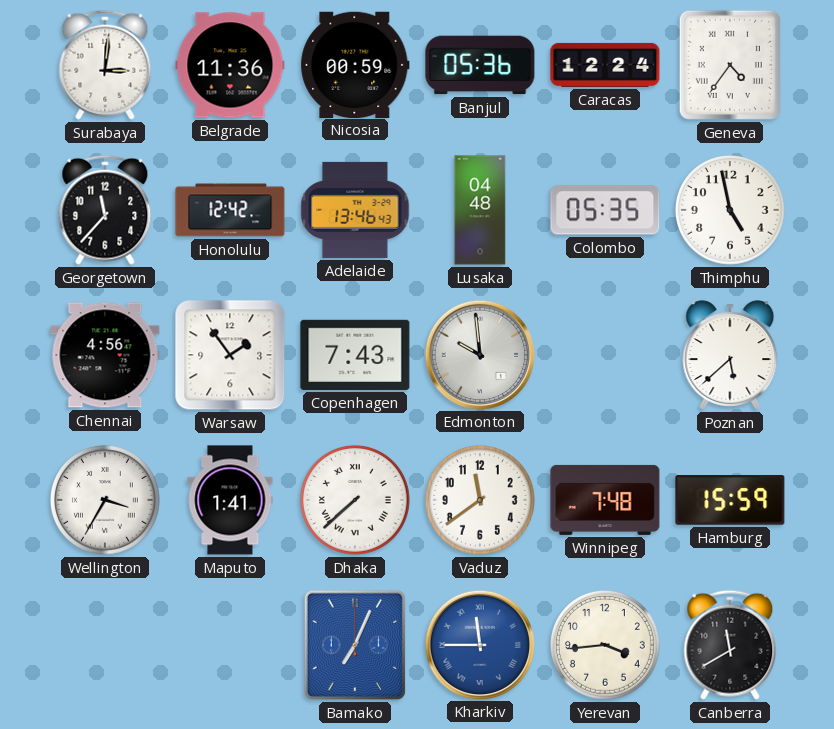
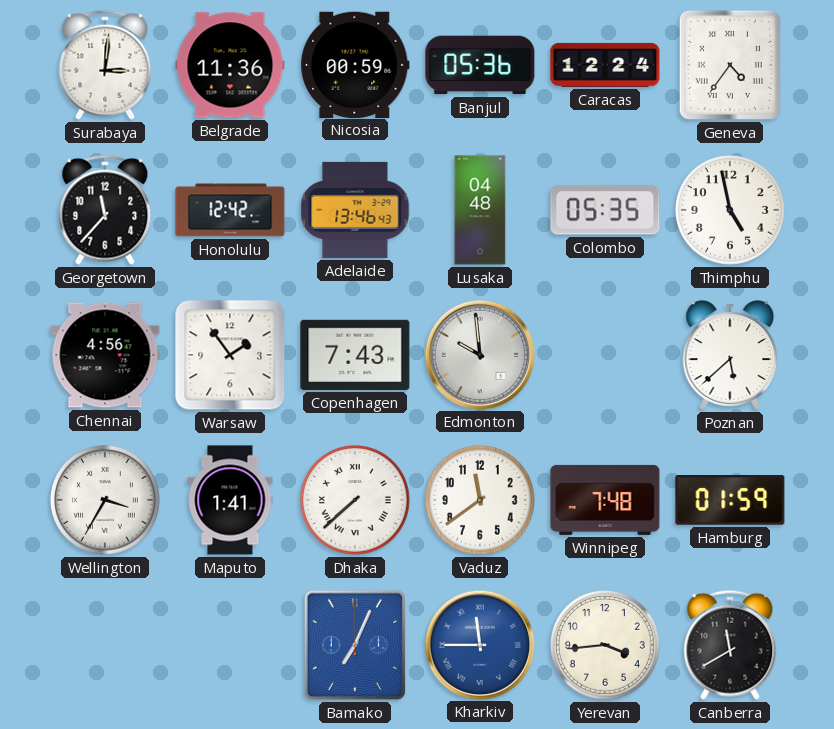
Hamburg: 15:59 -> 01:59
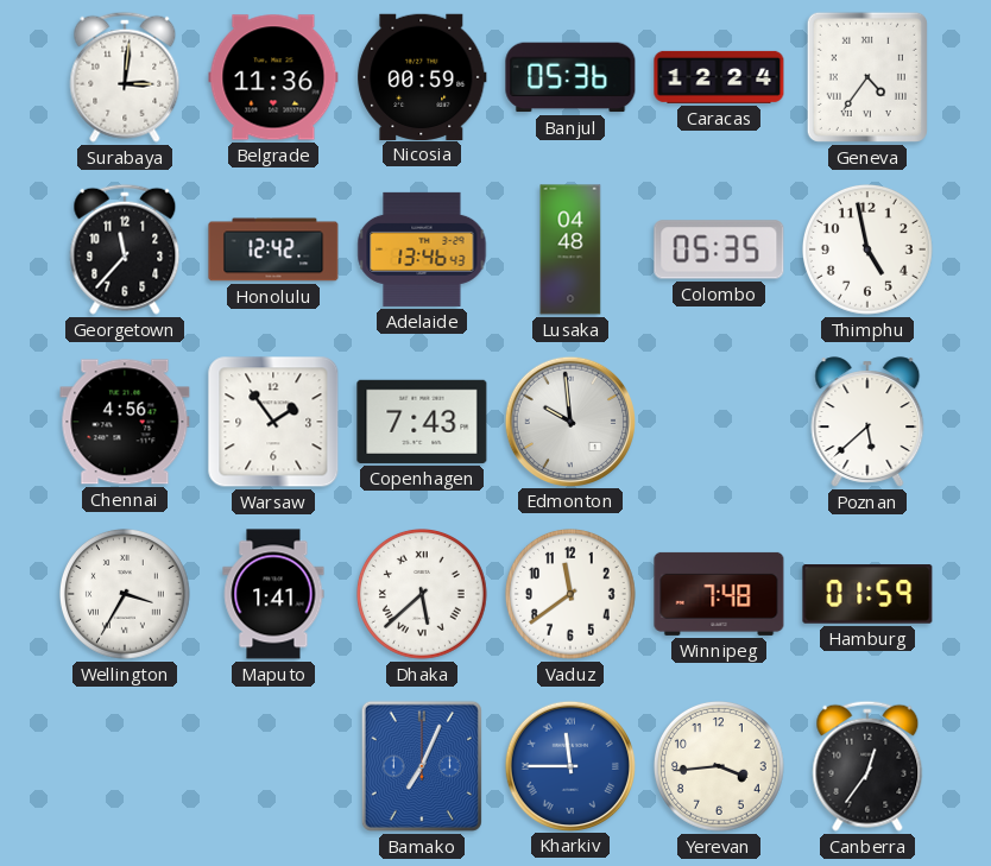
Dhaka: 7:38 -> 5:38
Canberra: 11:40 -> 12:36
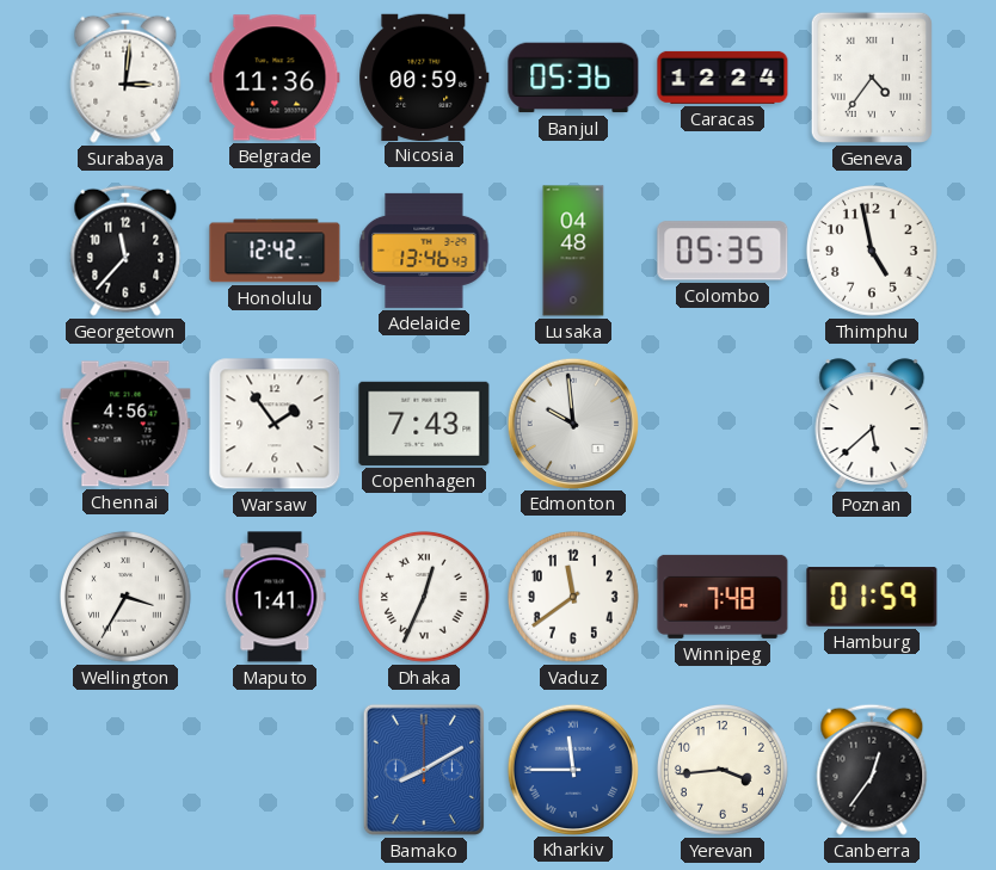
Dhaka: 5:38 -> 12:34
Bamako: 7:04 -> 8:10
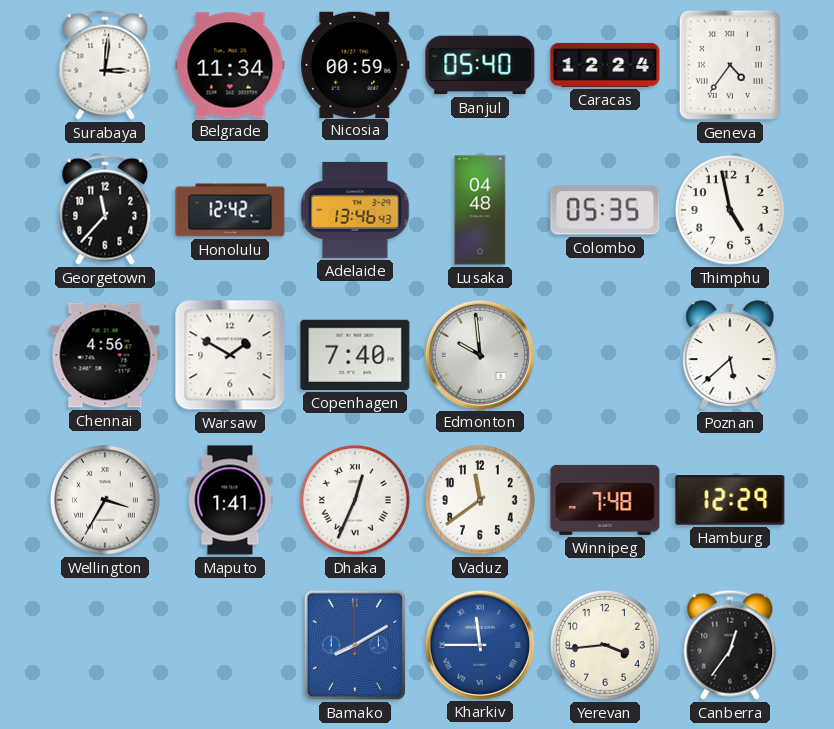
Belgrade: 11:36 -> 11:34
Banjul: 05:36 -> 05:40
Warsaw: 1:54 -> 1:50
Copenhagen: 7:43 -> 7:40
Hamburg: 01:59 -> 12:29
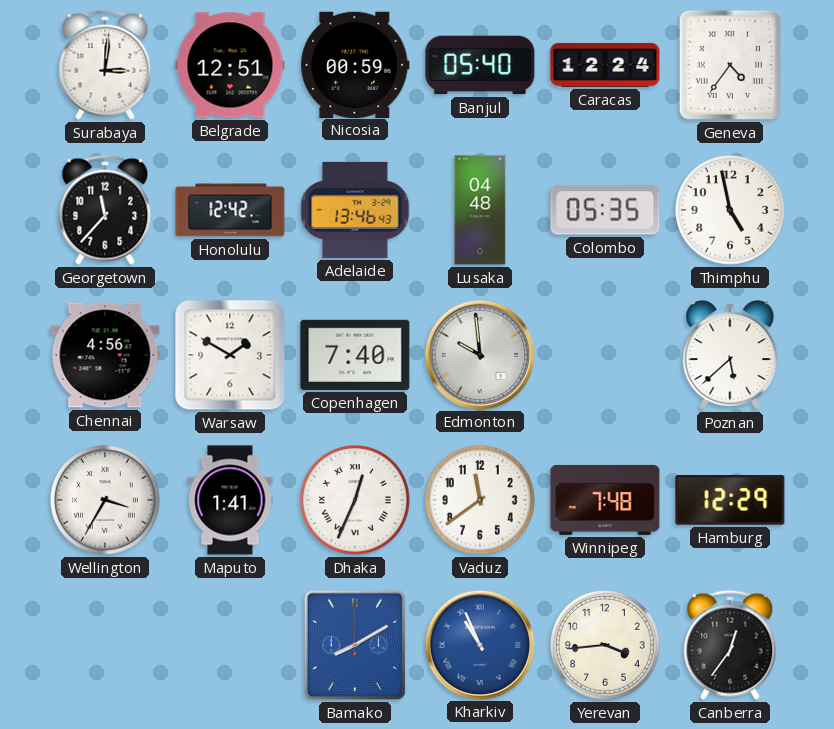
Belgrade: 11:34 -> 12:51
Kharkiv: 11:45 -> 10:56
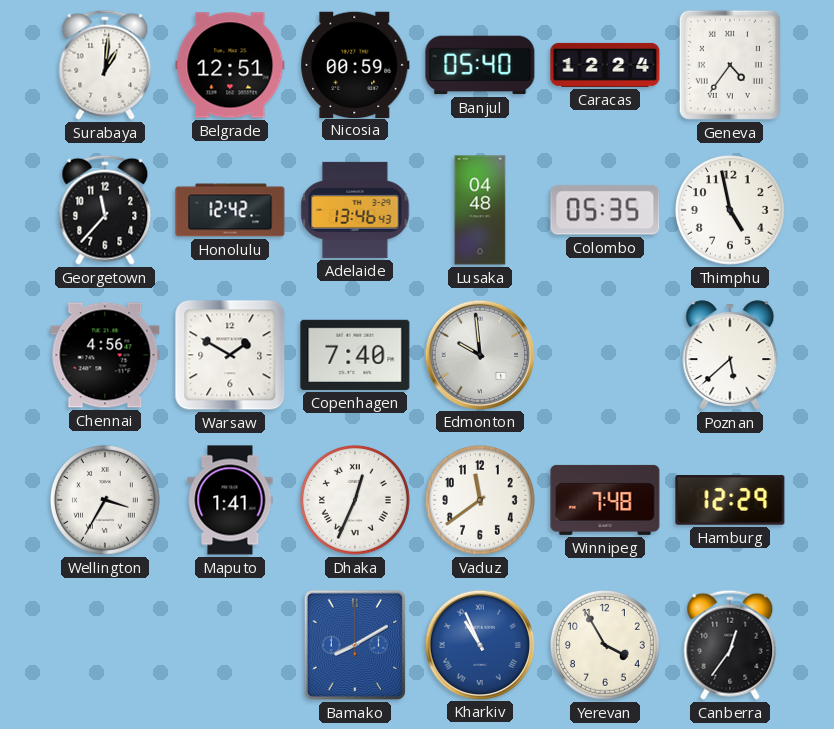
Surabaya: 3:01 -> 1:01
Yerevan: 3:44 -> 3:55
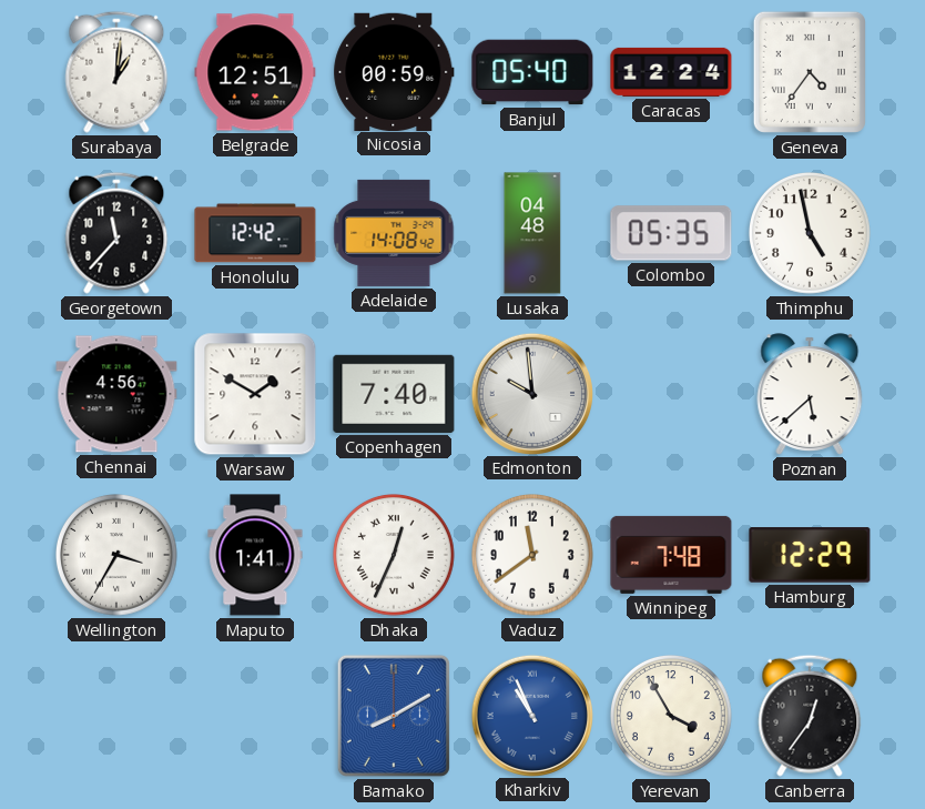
Adelaide: 13:46 -> 14:08
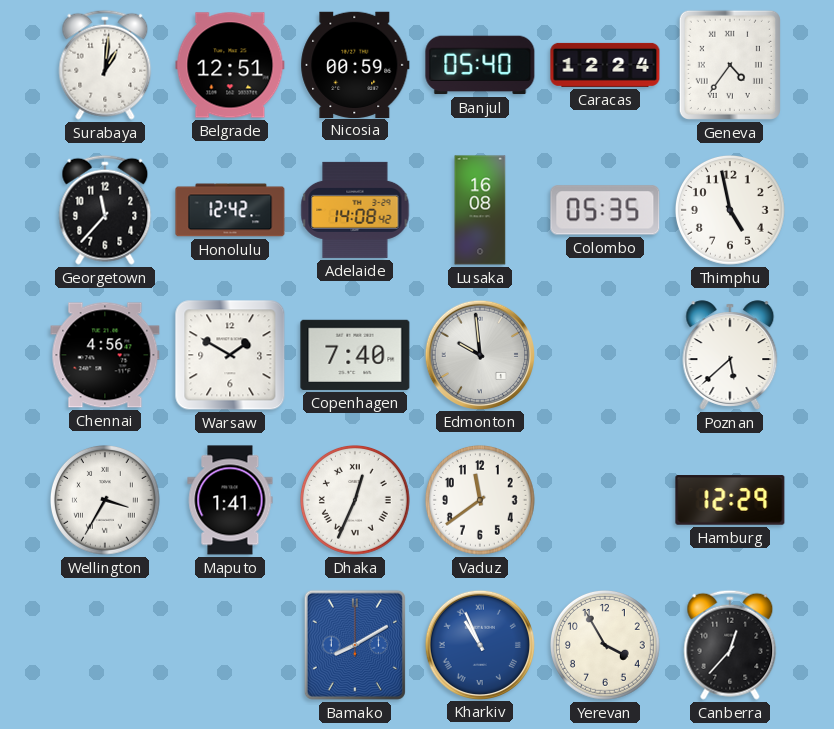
Lusaka: 04:48 -> 16:08
Winnipeg: 7:48 -> none
Canberra: 12:36 -> 12:37
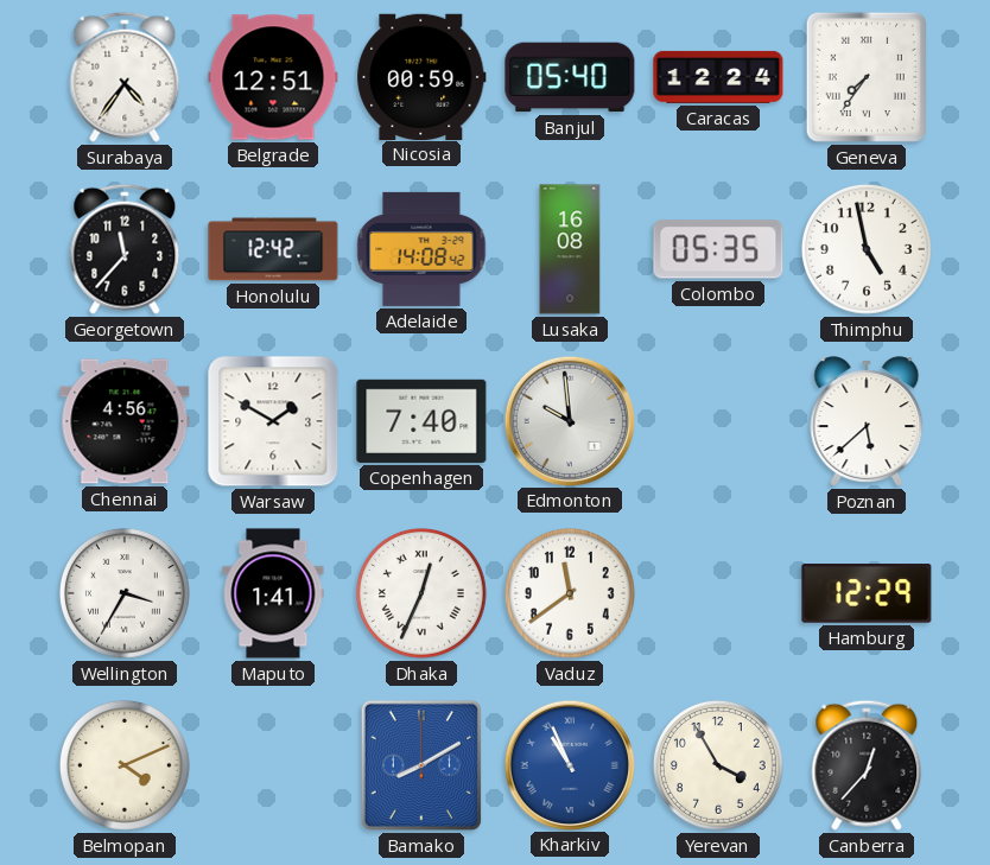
Surabaya: 1:01 -> 4:36
Geneva: 4:36 -> 7:36
Belmopan: none -> 4:11
